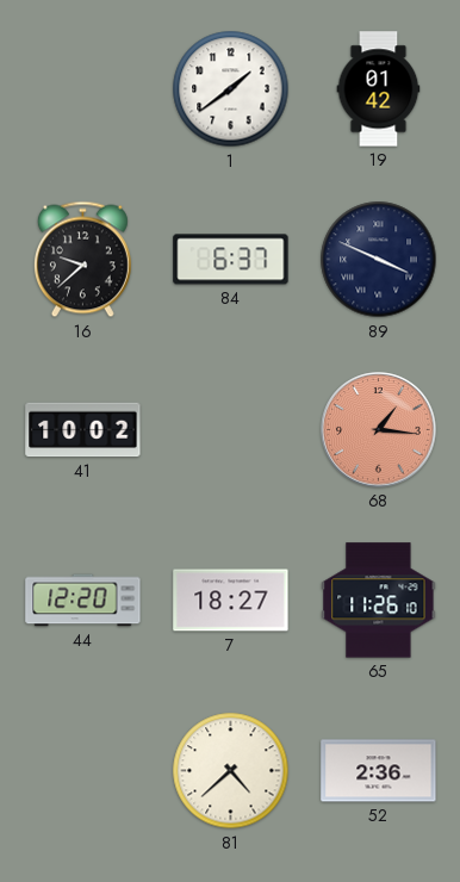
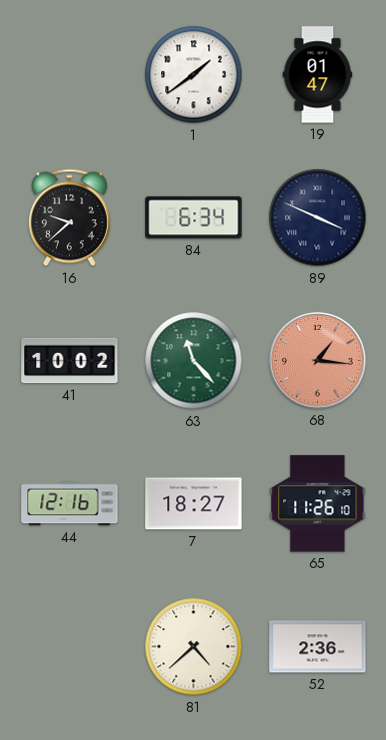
19: 01:42 -> 01:47
84: 6:37 -> 6:34
63: none -> 11:23
44: 12:20 -> 12:16
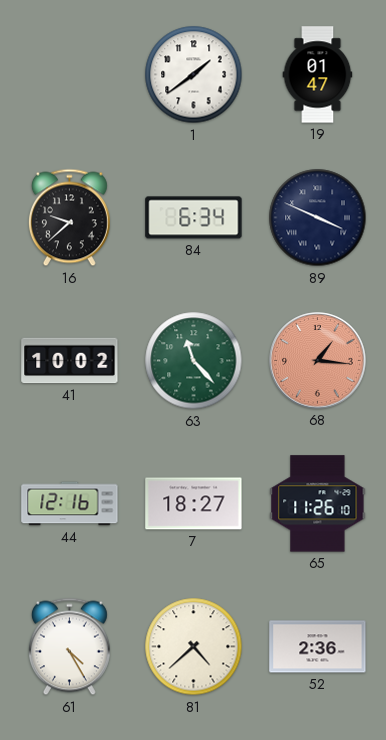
61: none -> 4:25
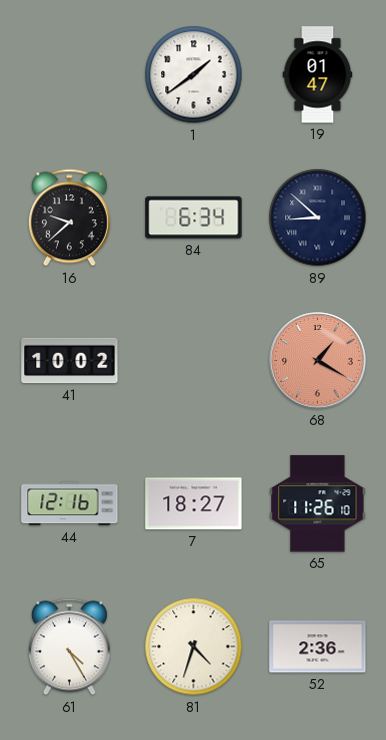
89: 3:49 -> 8:52
63: 11:23 -> none
68: 1:16 -> 1:20
81: 4:38 -> 4:33
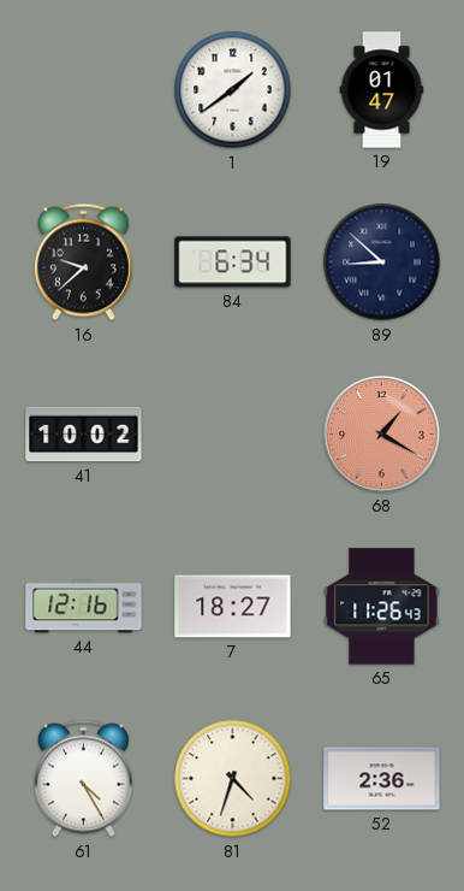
65: 11:26:10 -> 11:26:43
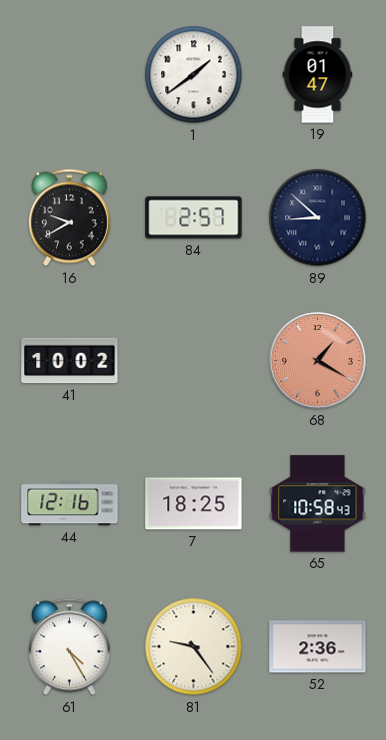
16: 9:38 -> 9:40
84: 6:34 -> 2:57
7: 18:27 -> 18:25
65: 11:26 -> 10:58
81: 4:33 -> 9:24
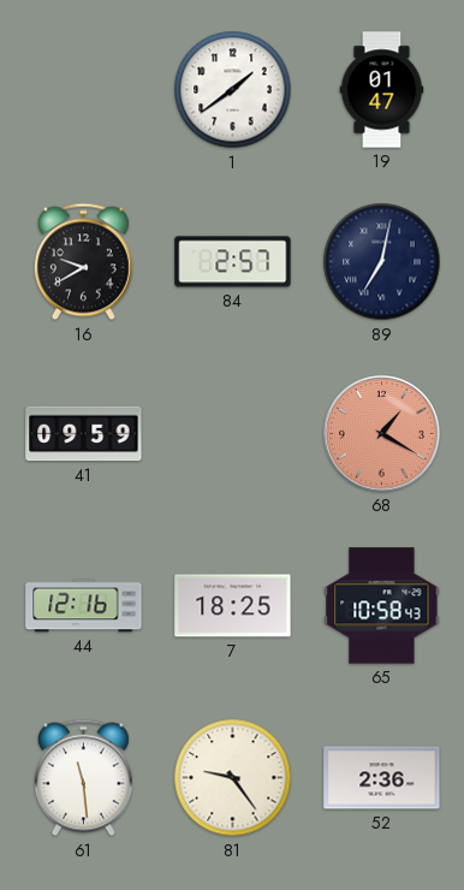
89: 8:52 -> 7:02
41: 10:02 -> 09:59
61: 4:25 -> 11:29
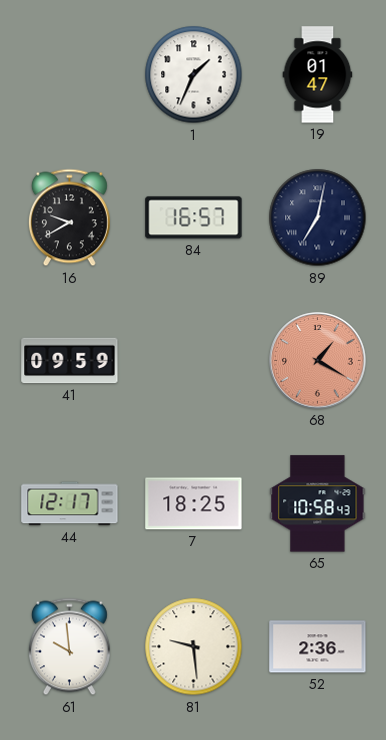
1: 1:39 -> 1:34
84: 2:57 -> 16:57
44: 12:16 -> 12:17
61: 11:29 -> 9:59
81: 9:24 -> 9:29
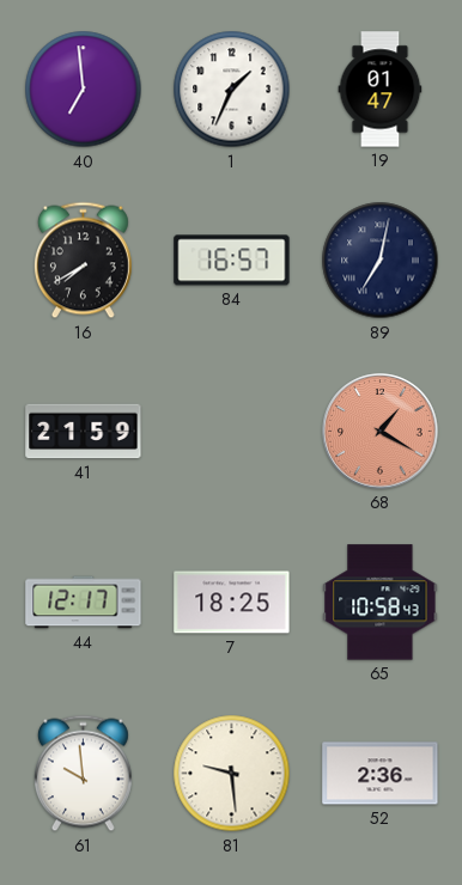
40: none -> 6:59
16: 9:40 -> 7:40
41: 09:59 -> 21:59
